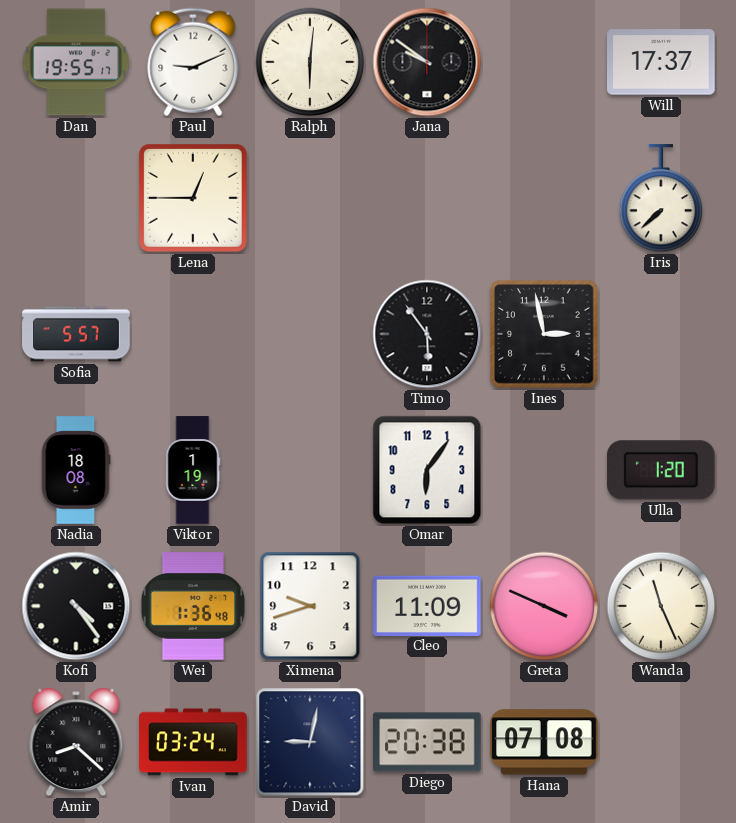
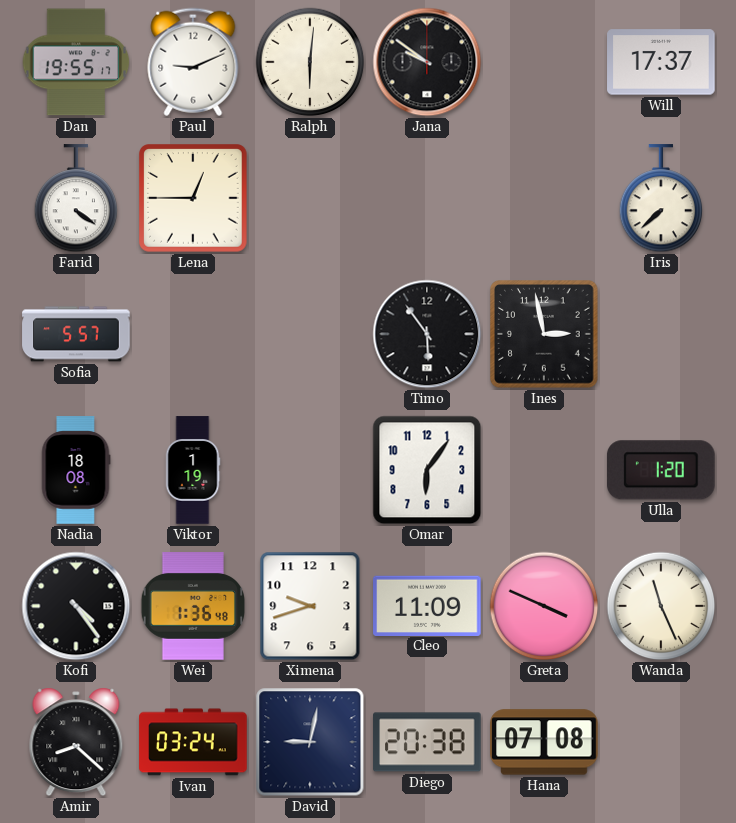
Farid: none -> 4:21
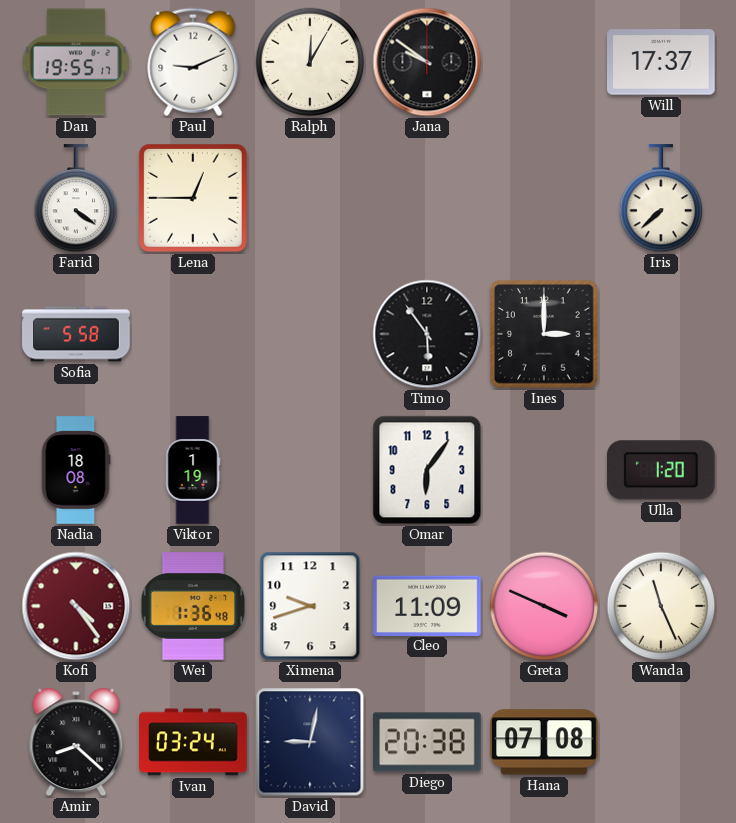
Ralph: 6:01 -> 12:05
Sofia: 5:57 -> 5:58
Ines: 2:58 -> 3:00
Kofi dial: black -> burgundy
